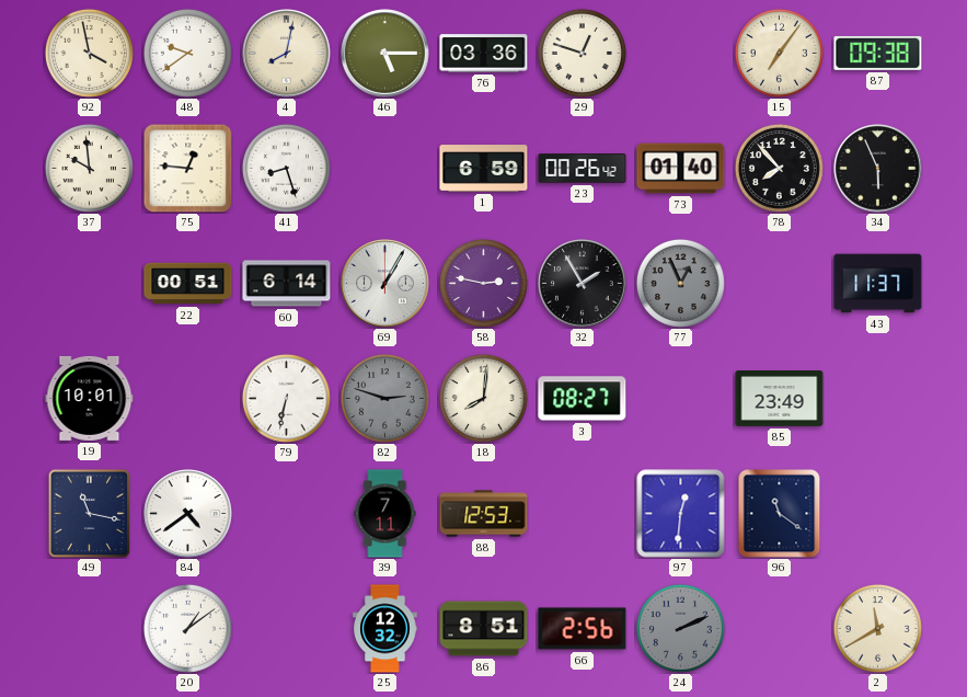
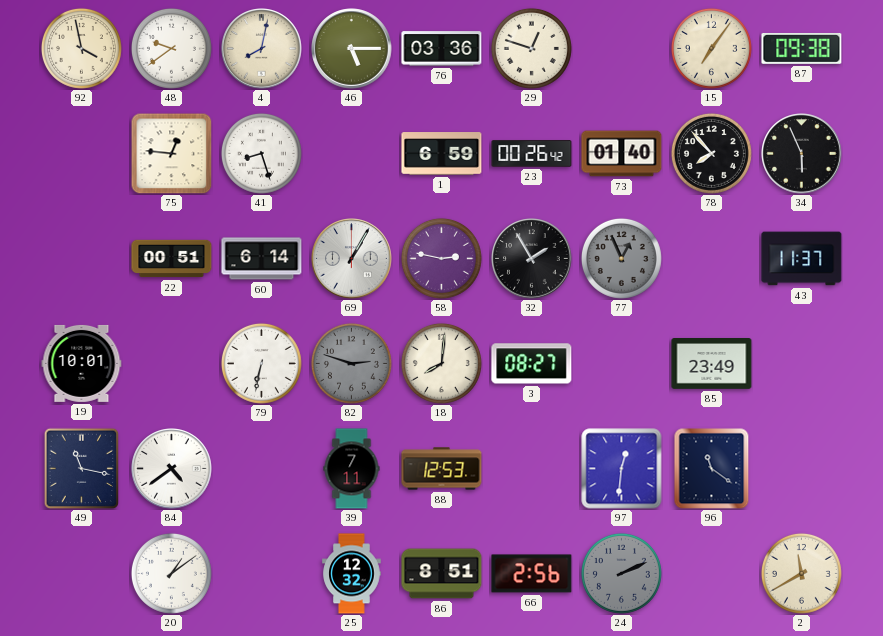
37: 9:59 -> none
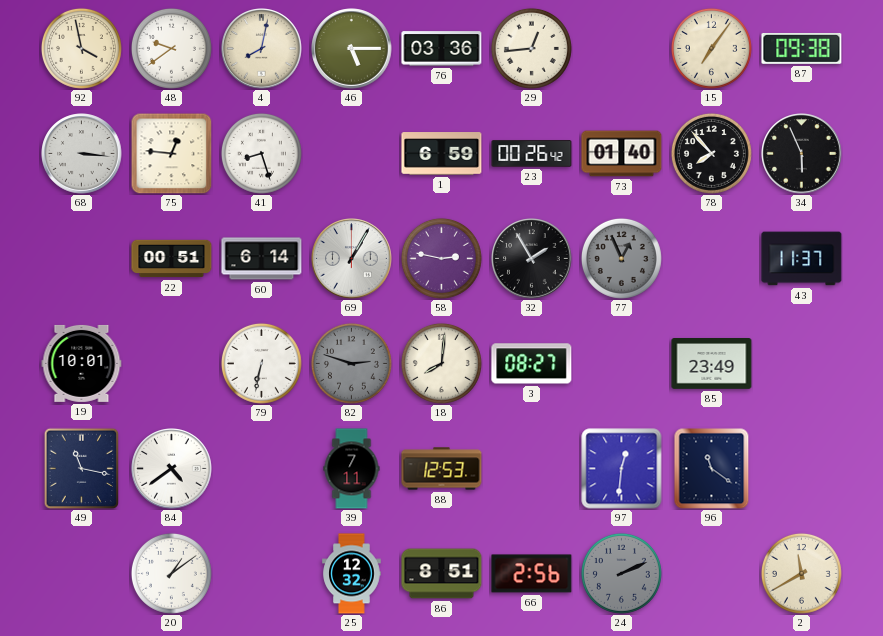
29: 12:48 -> 12:44
68: none -> 3:16
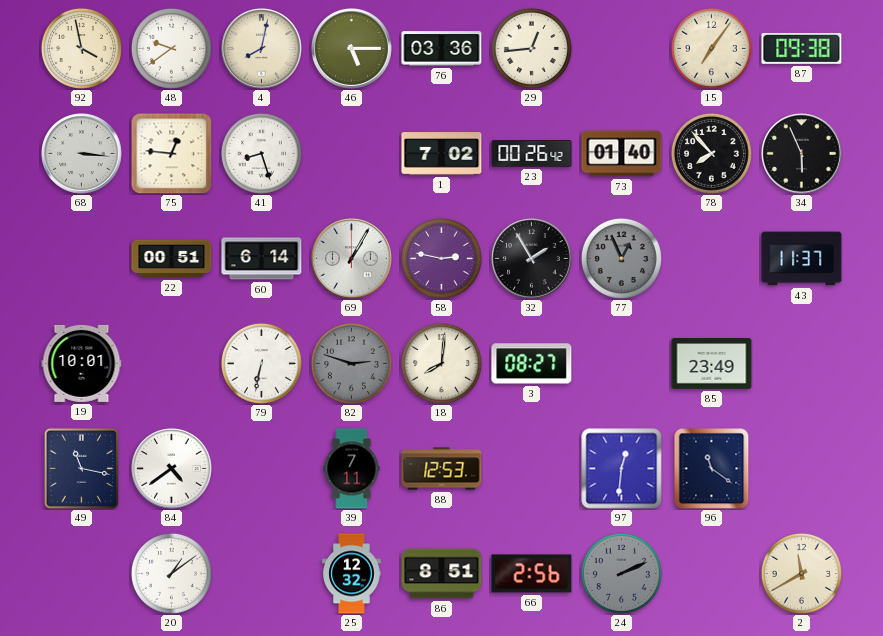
1: 6:59 -> 7:02
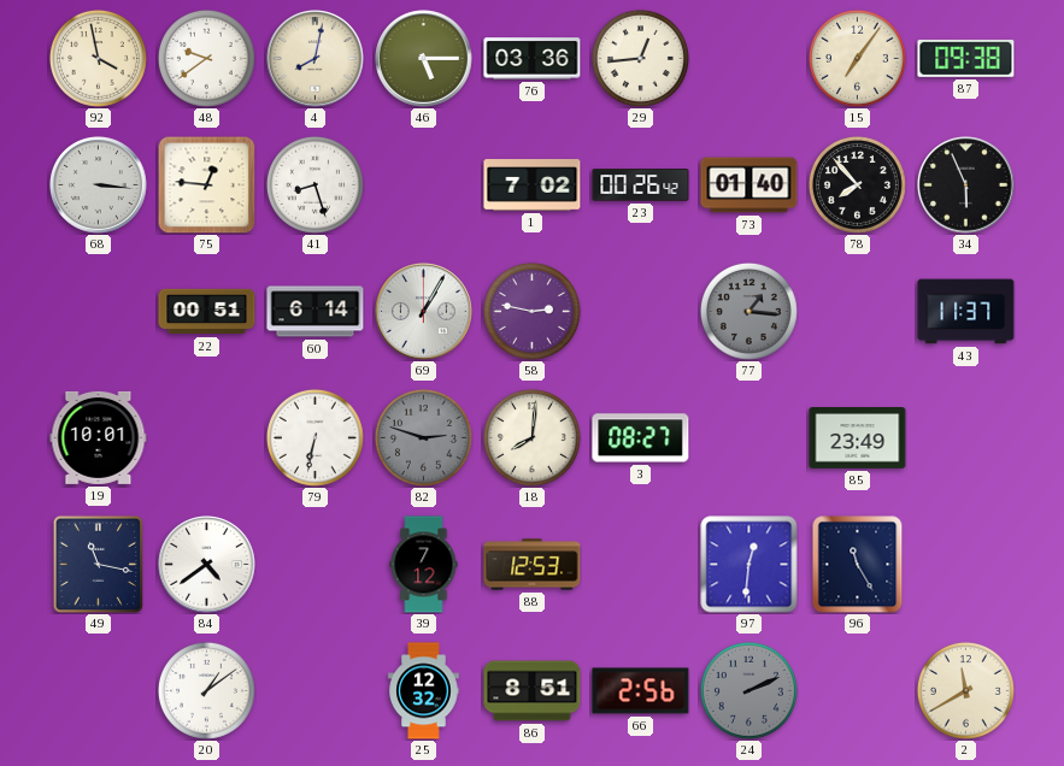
32: 1:55 -> none
77: 12:56 -> 1:16
39: 7:11 -> 7:12
96: 11:21 -> 11:25
